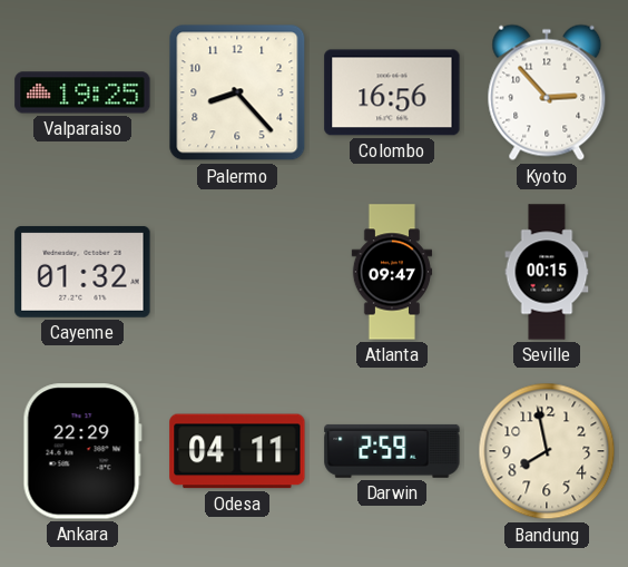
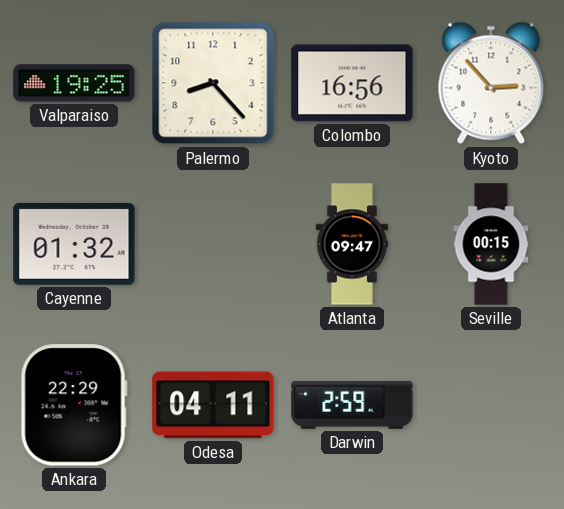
Bandung: 7:58 -> none
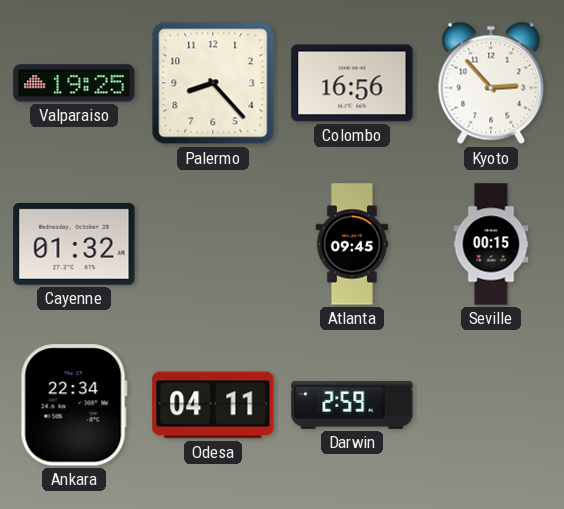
Atlanta: 09:47 -> 09:45
Ankara: 22:29 -> 22:34
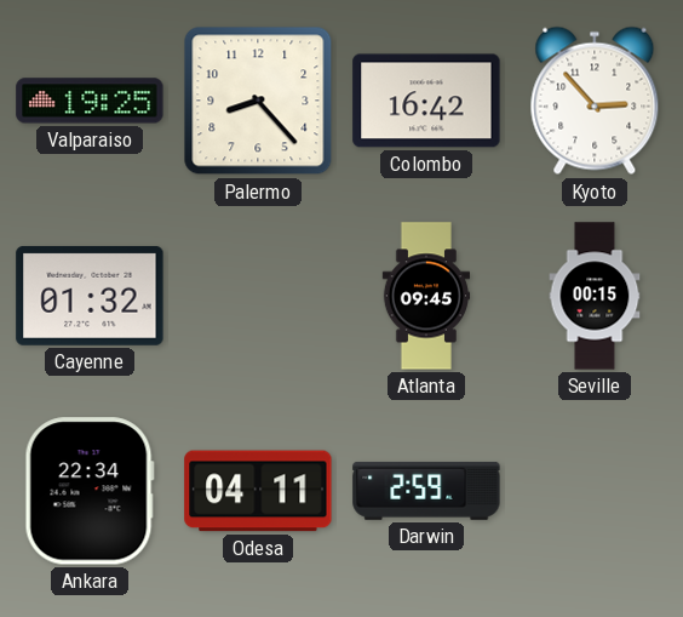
Colombo: 16:56 -> 16:42
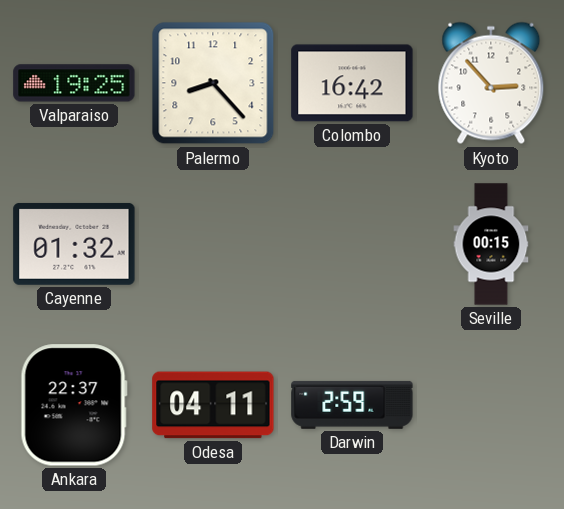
Atlanta: 09:45 -> none
Ankara: 22:34 -> 22:37
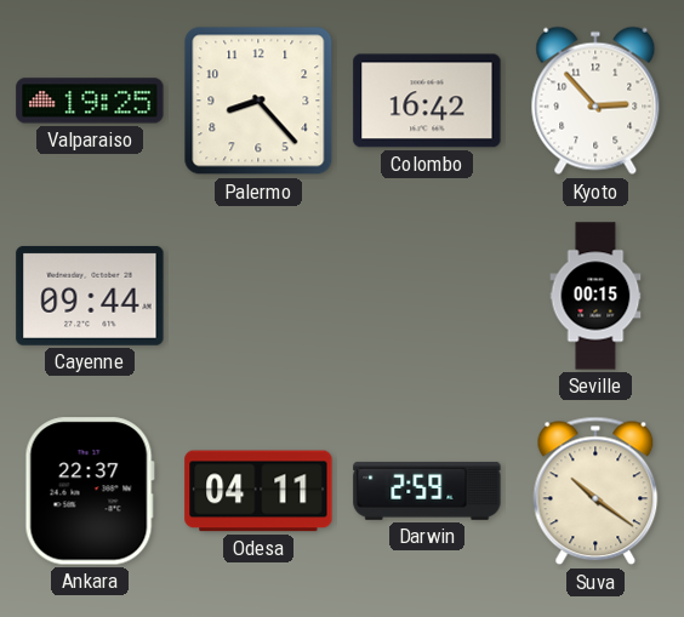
Cayenne: 01:32 -> 09:44
Suva: none -> 10:21
